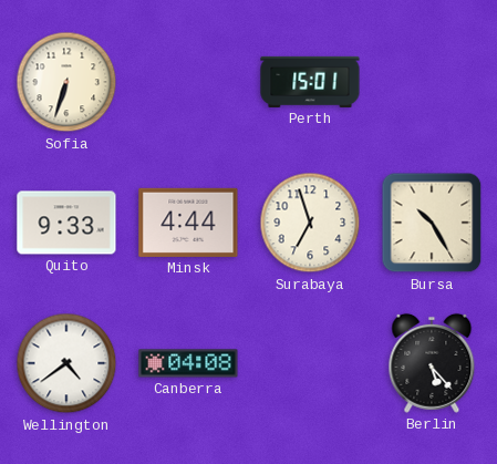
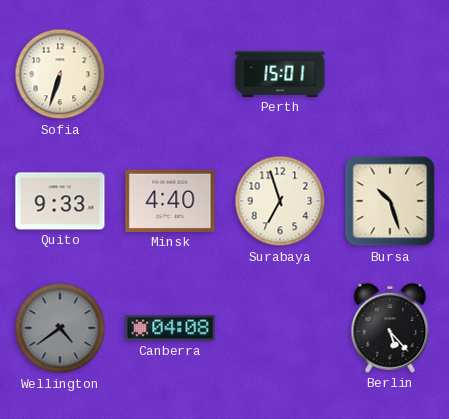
Minsk: 4:44 -> 4:40
Bursa: 10:25 -> 10:27
Wellington dial: white -> grey
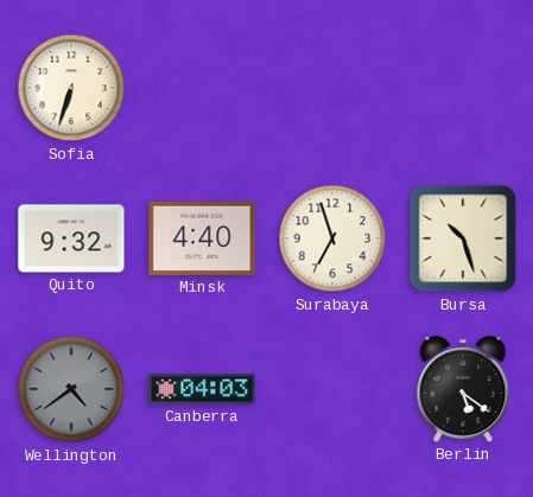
Perth: 15:01 -> none
Quito: 9:33 -> 9:32
Canberra: 04:08 -> 04:03
Berlin: 5:23 -> 5:21
